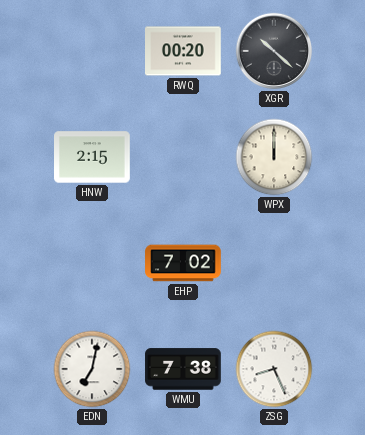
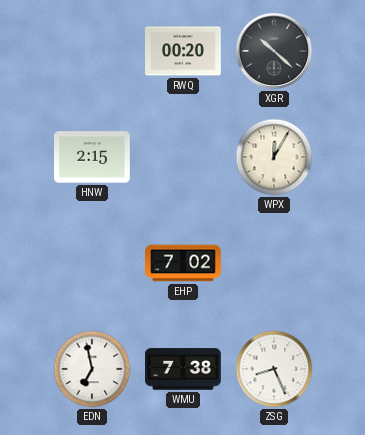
WPX: 12:00 -> 12:05
EDN: 7:02 -> 6:58
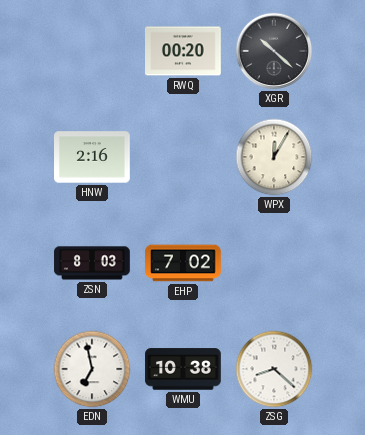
HNW: 2:15 -> 2:16
ZSN: none -> 8:03
WMU: 7:38 -> 10:38
ZSG: 8:26 -> 8:22
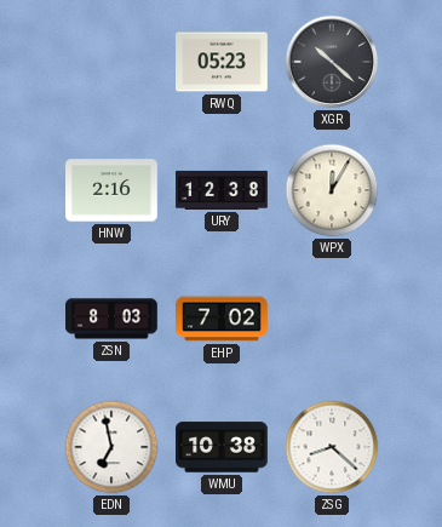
RWQ: 00:20 -> 05:23
URY: none -> 12:38
